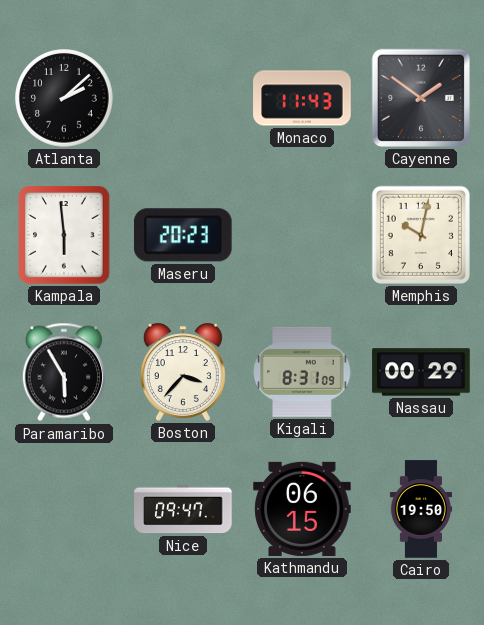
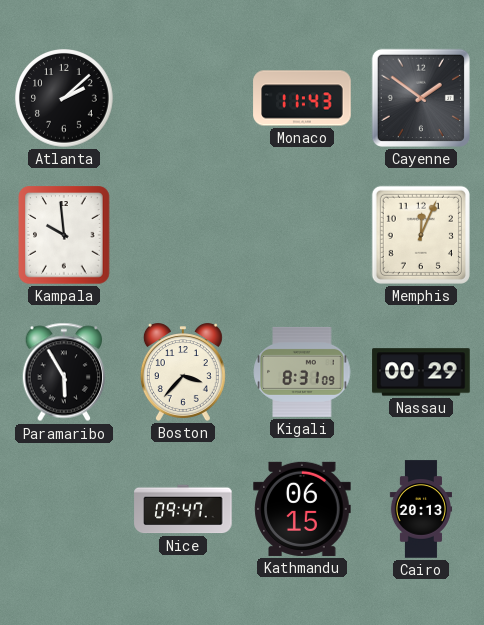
Kampala: 5:59 -> 9:59
Maseru: 20:23 -> none
Memphis: 10:02 -> 12:04
Cairo: 19:50 -> 20:13
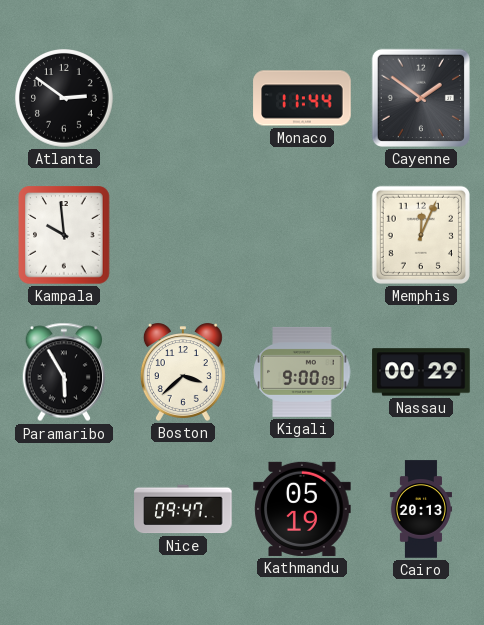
Atlanta: 2:08 -> 2:51
Monaco: 11:43 -> 11:44
Boston: 3:37 -> 3:38
Kigali: 8:31 -> 9:00
Kathmandu: 06:15 -> 05:19
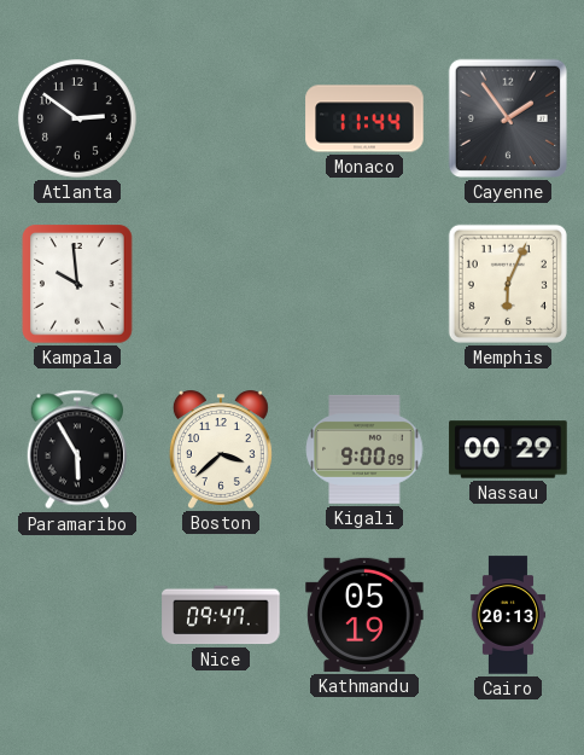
Cayenne: 1:51 -> 1:54
Memphis: 12:04 -> 6:04
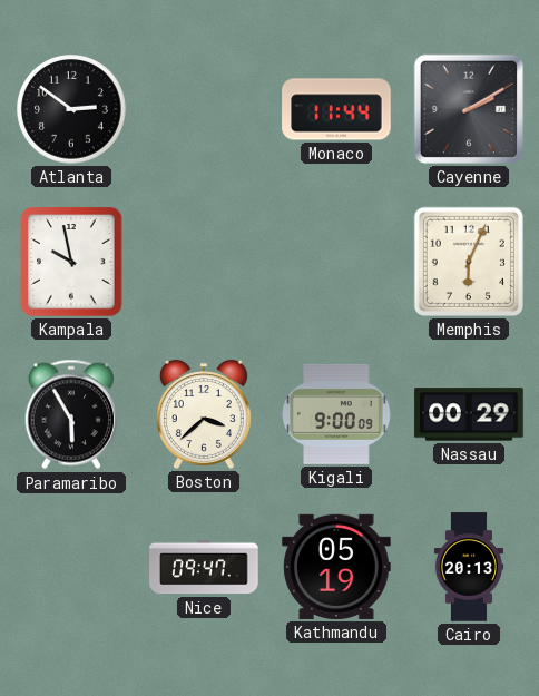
Cayenne: 1:54 -> 2:10
Kampala: 9:59 -> 9:58
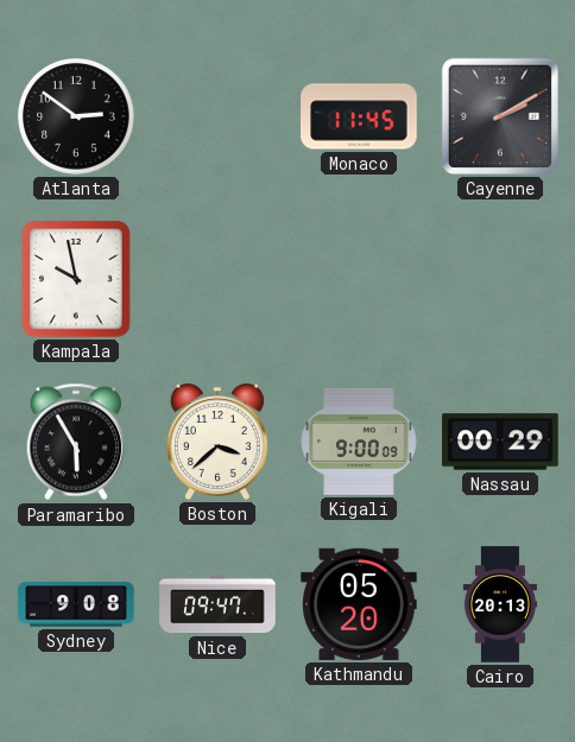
Monaco: 11:44 -> 11:45
Memphis: 6:04 -> none
Sydney: none -> 9:08
Kathmandu: 05:19 -> 05:20
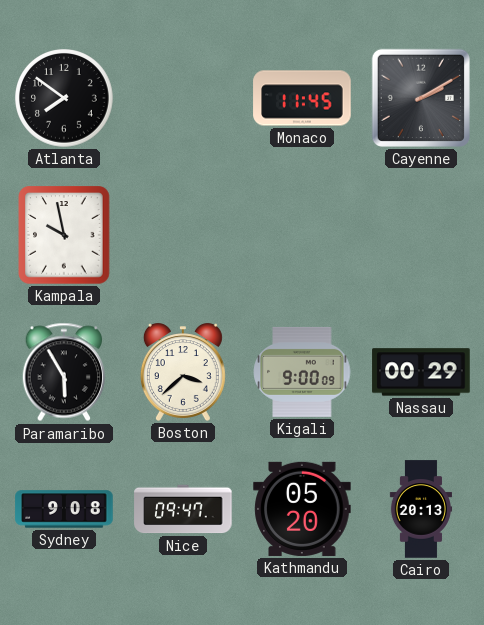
Atlanta: 2:51 -> 7:51
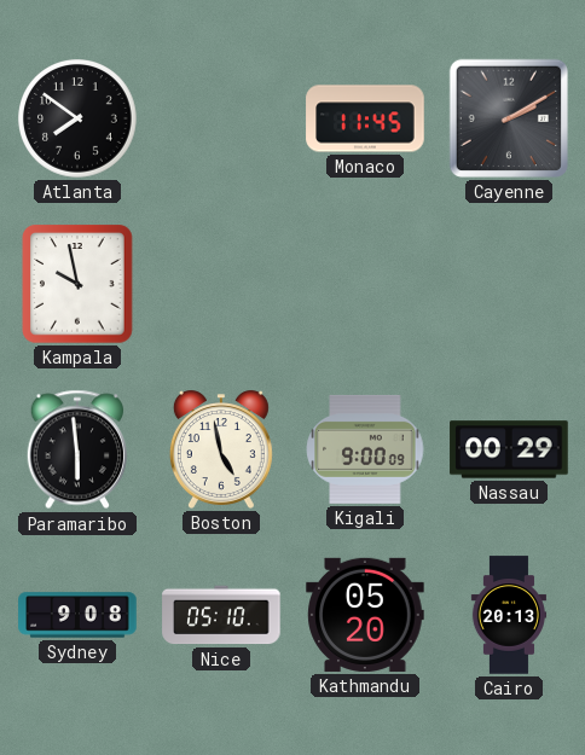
Paramaribo: 5:55 -> 5:59
Boston: 3:38 -> 4:58
Nice: 09:47 -> 05:10
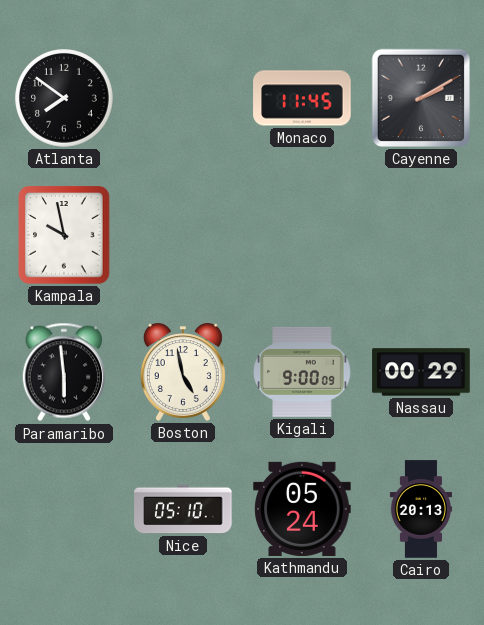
Sydney: 9:08 -> none
Kathmandu: 05:20 -> 05:24
